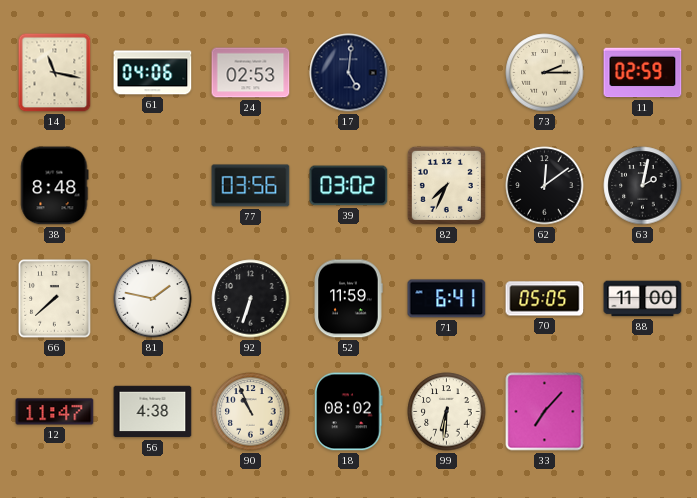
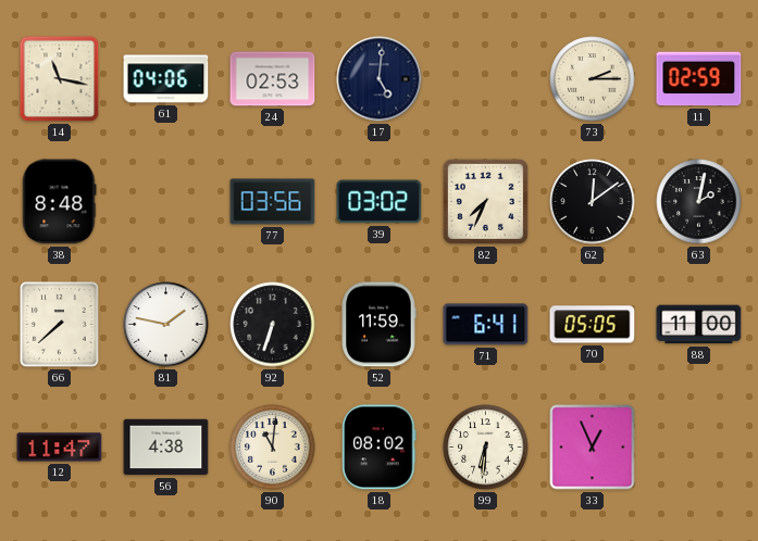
90: 10:56 -> 11:01
33: 7:07 -> 12:56
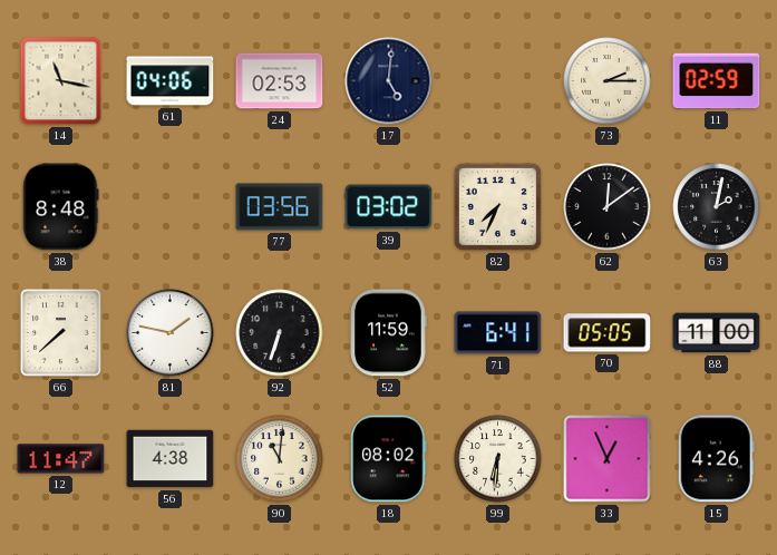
15: none -> 4:26
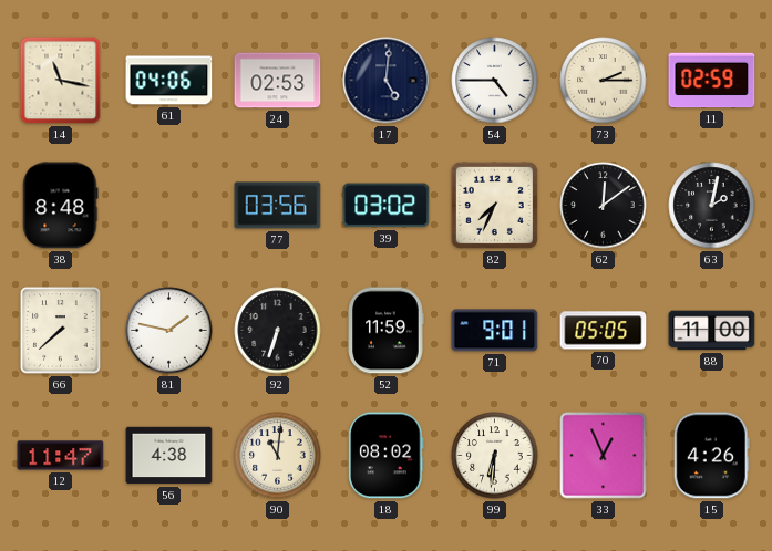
54: none -> 4:45
71: 6:41 -> 9:01
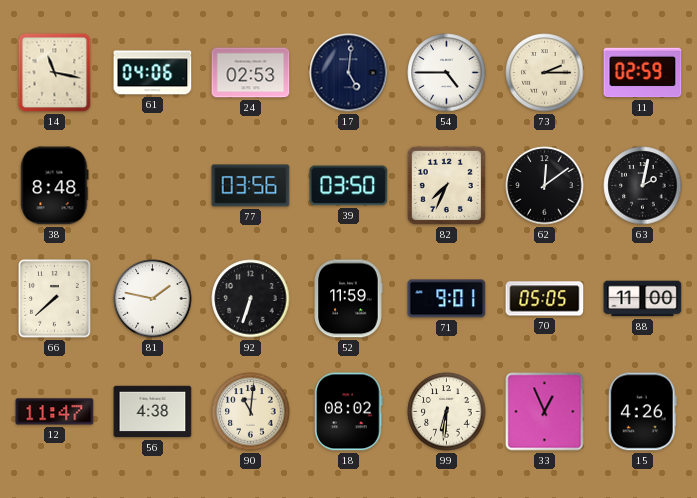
39: 03:02 -> 03:50
